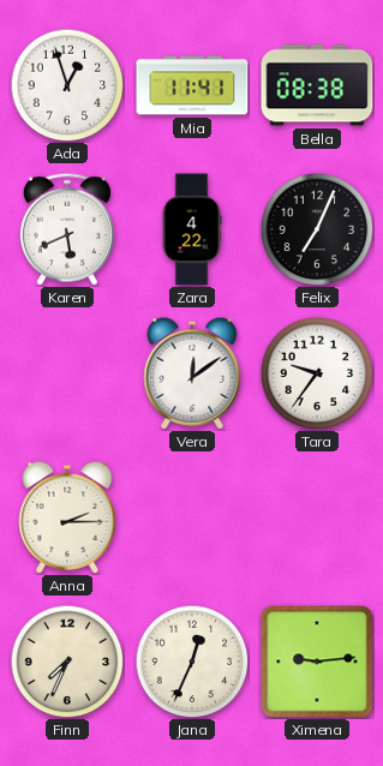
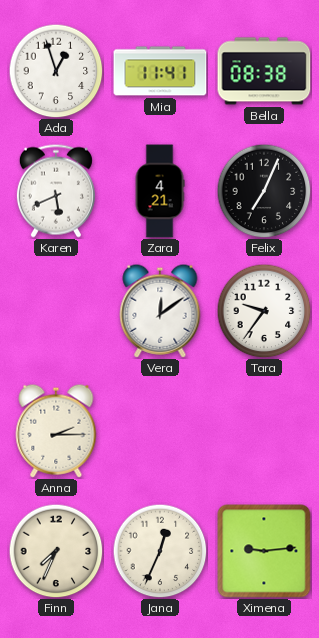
Zara: 4:22 -> 4:21
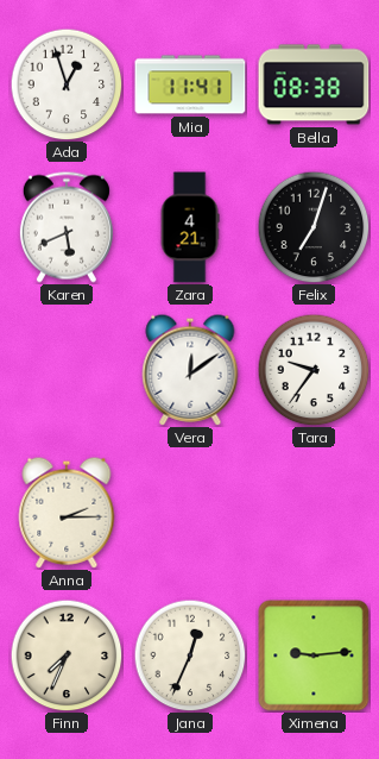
Felix: 7:04 -> 7:03
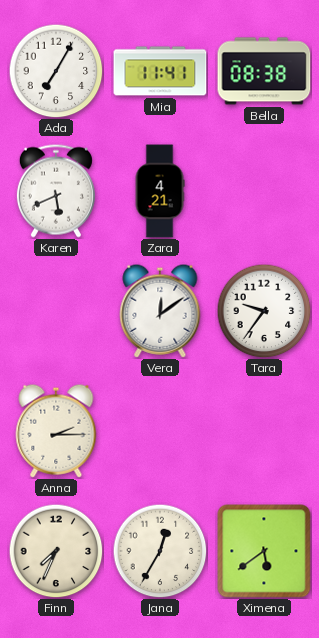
Ada: 12:57 -> 7:05
Felix: 7:03 -> none
Jana: 12:34 -> 12:35
Ximena: 9:14 -> 5:39
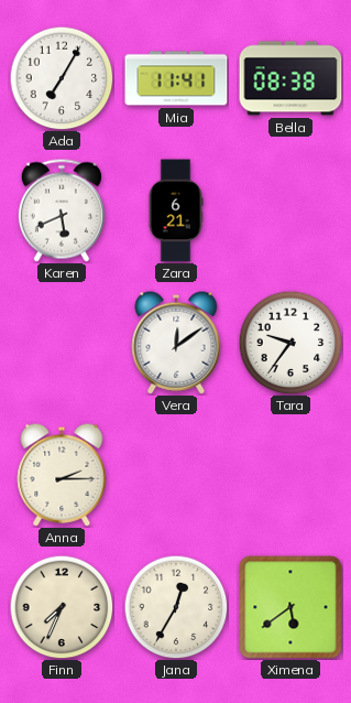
Zara: 4:21 -> 6:21
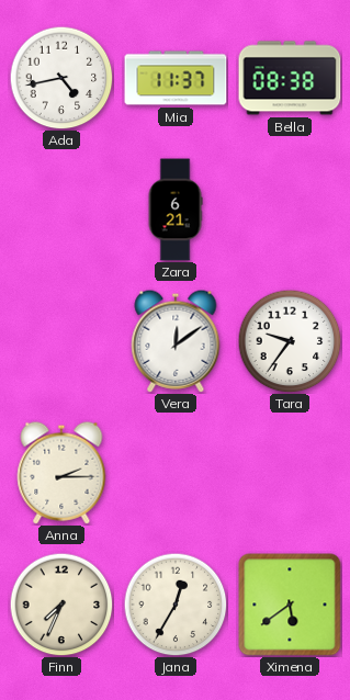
Ada: 7:05 -> 4:43
Mia: 11:41 -> 11:37
Karen: 5:41 -> none
